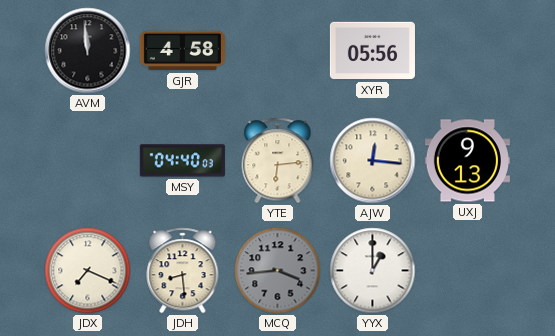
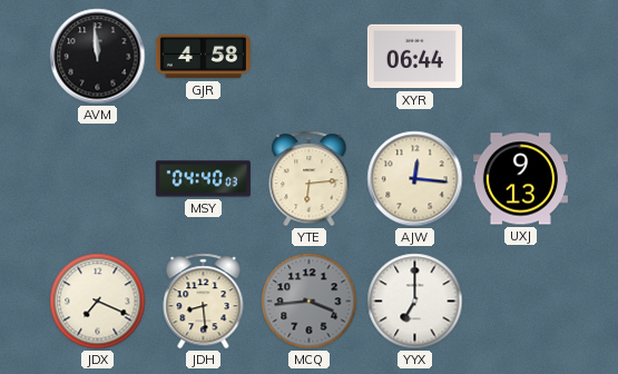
XYR: 05:56 -> 06:44
YYX: 1:00 -> 7:00
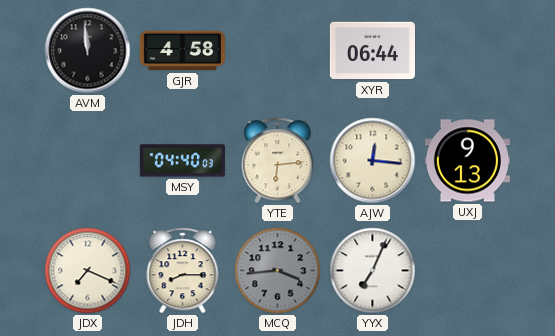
JDH: 8:29 -> 8:15
YYX: 7:00 -> 7:04
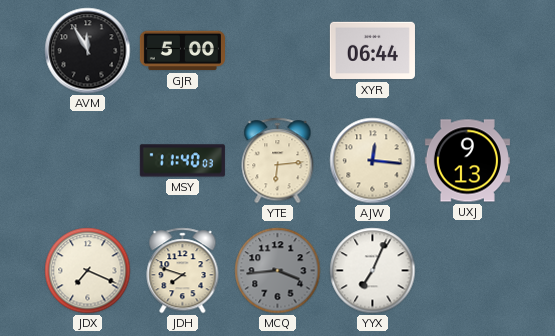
AVM: 11:59 -> 11:55
GJR: 4:58 -> 5:00
MSY: 04:40 -> 11:40
JDH: 8:15 -> 7:48
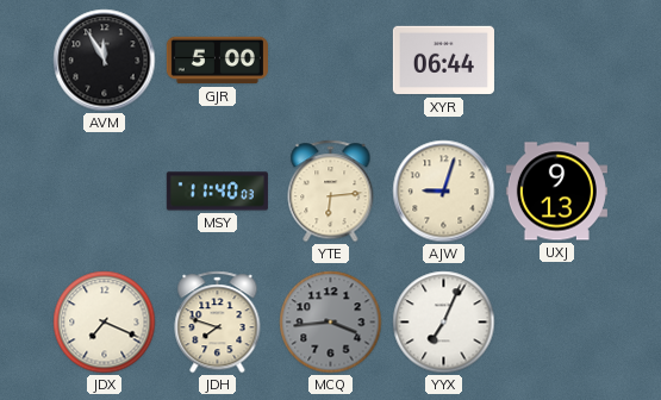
AJW: 12:16 -> 9:03
